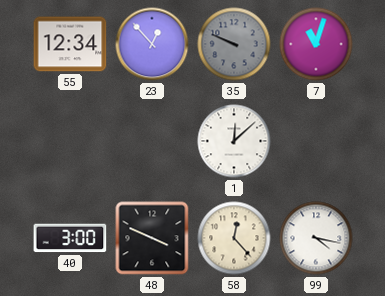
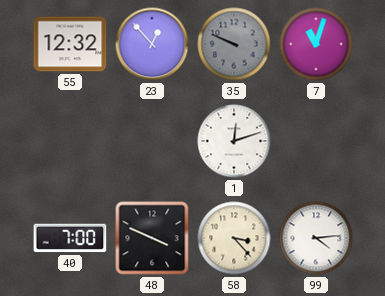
55: 12:34 -> 12:32
1: 12:08 -> 12:12
40: 3:00 -> 7:00
58: 12:23 -> 3:23
99: 4:17 -> 4:14
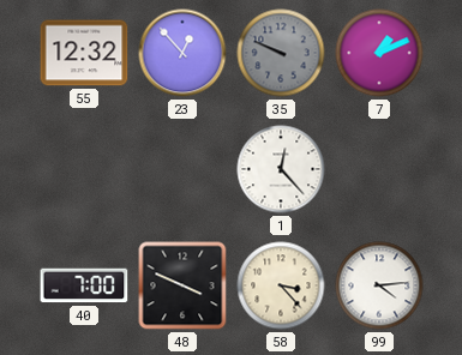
7: 11:03 -> 1:11
1: 12:12 -> 12:23
